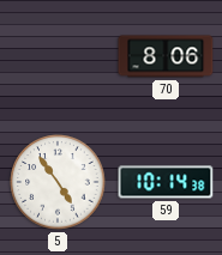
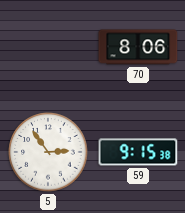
5: 4:54 -> 2:54
59: 10:14 -> 9:15
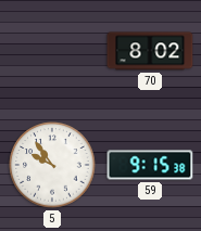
70: 8:06 -> 8:02
5: 2:54 -> 9:54
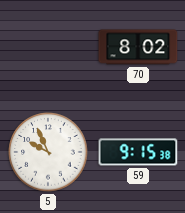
5: 9:54 -> 9:56
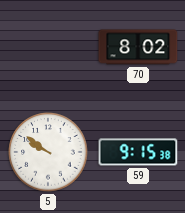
5: 9:56 -> 9:51
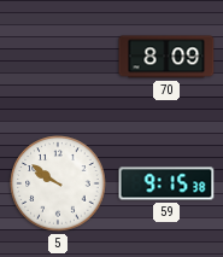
70: 8:02 -> 8:09
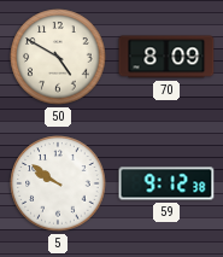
50: none -> 4:50
59: 9:15 -> 9:12
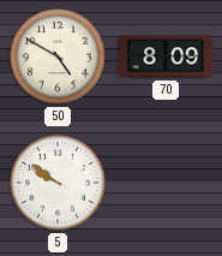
59: 9:12 -> none
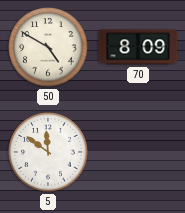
5: 9:51 -> 11:51
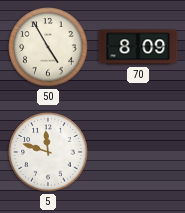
50: 4:50 -> 4:55
5: 11:51 -> 11:48
